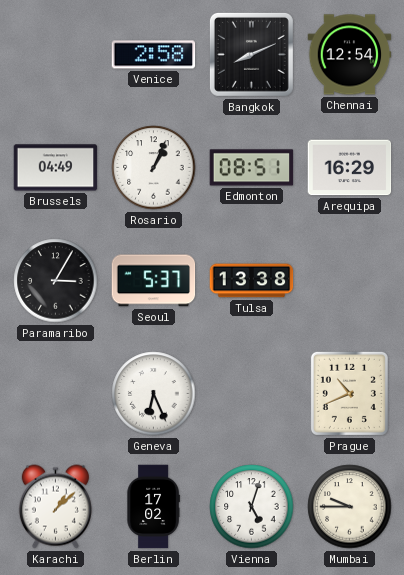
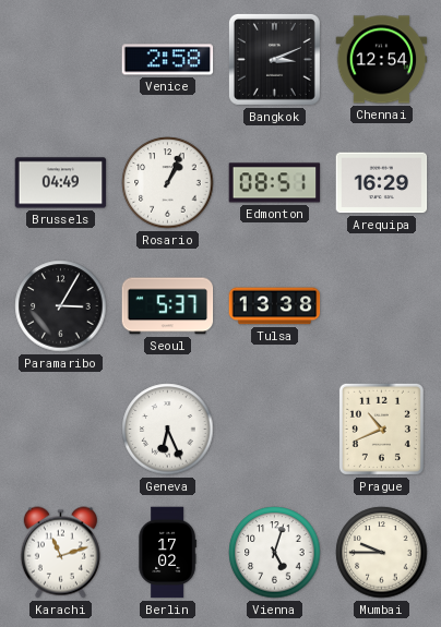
Bangkok: 8:11 -> 3:11
Karachi: 1:08 -> 11:12
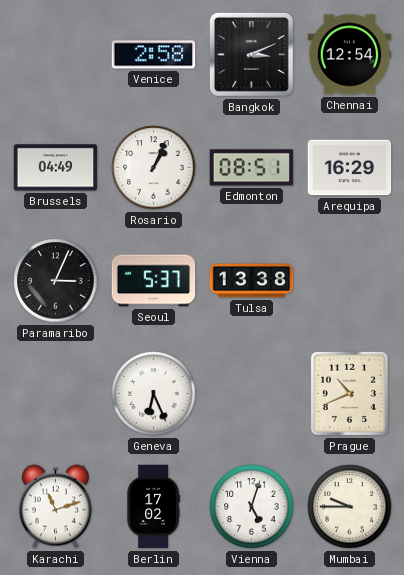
Paramaribo: 3:05 -> 3:04
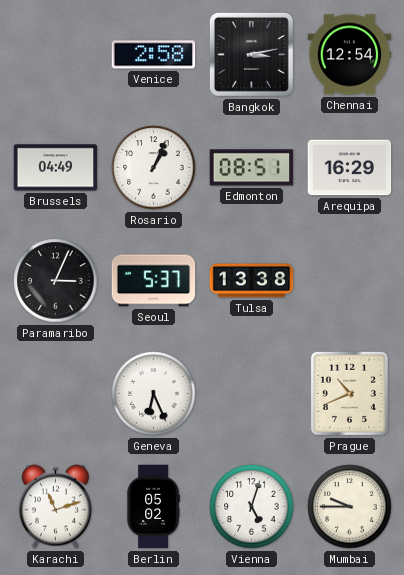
Bangkok: 3:11 -> 3:13
Berlin: 17:02 -> 05:02
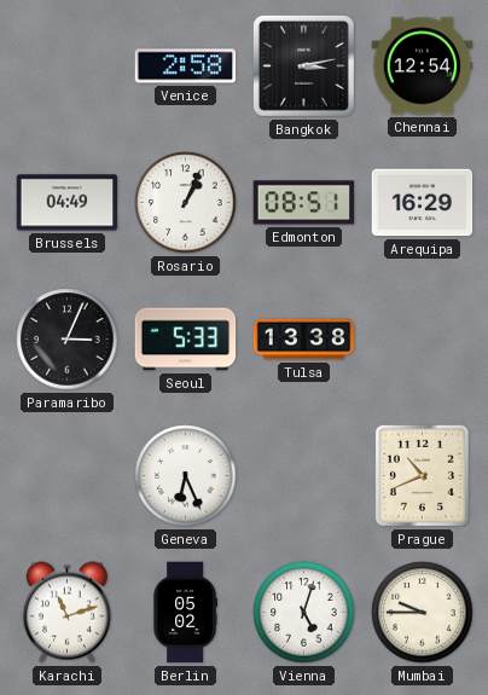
Seoul: 5:37 -> 5:33
